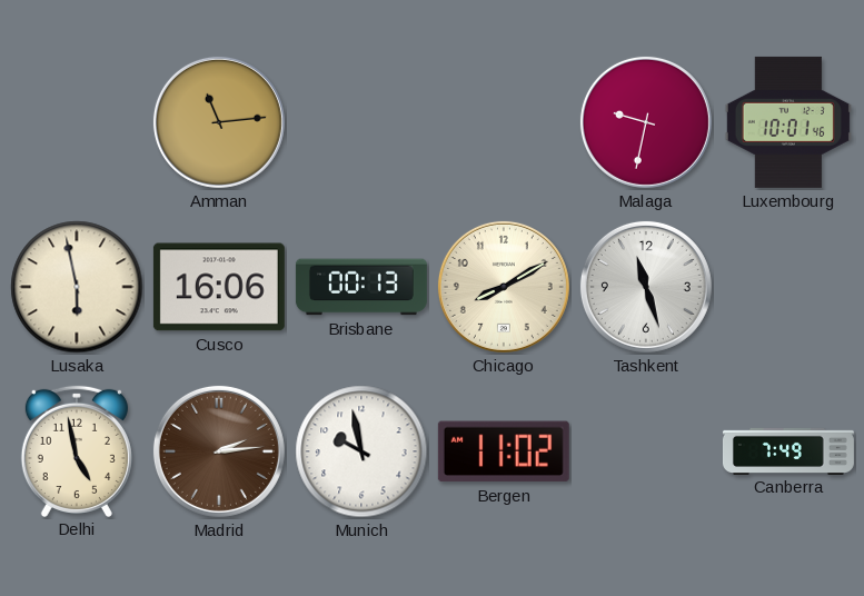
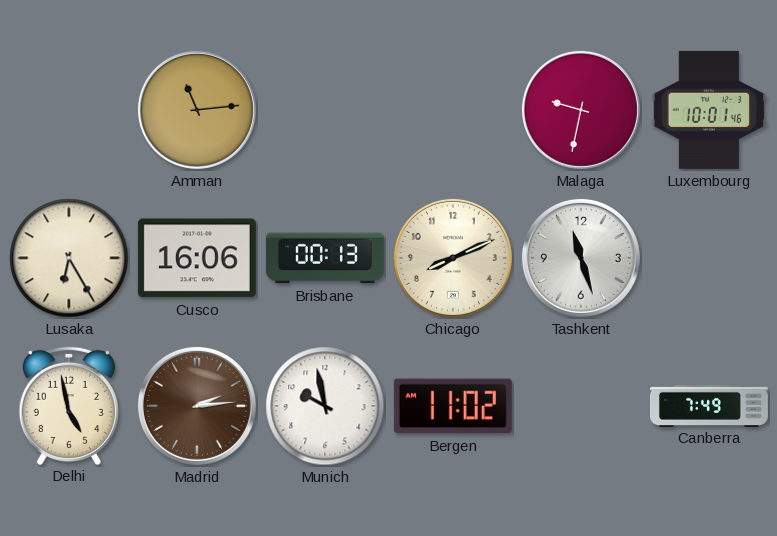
Lusaka: 5:58 -> 6:25
Chicago: 8:10 -> 8:11
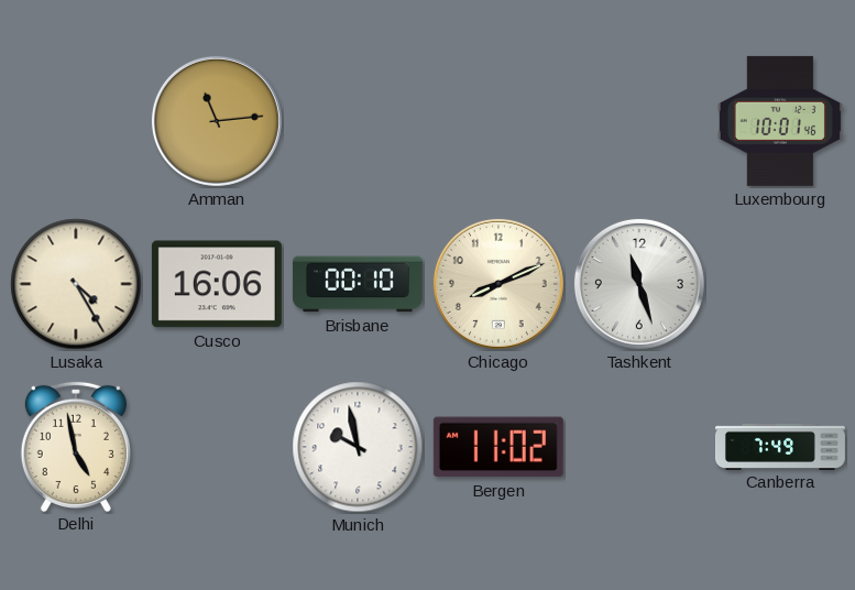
Malaga: 9:32 -> none
Lusaka: 6:25 -> 4:25
Brisbane: 00:13 -> 00:10
Madrid: 2:14 -> none
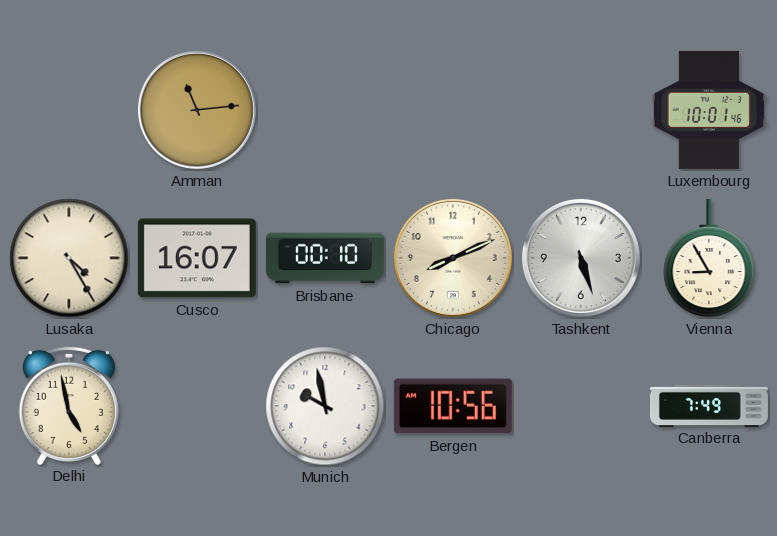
Cusco: 16:06 -> 16:07
Tashkent: 11:27 -> 5:27
Vienna: none -> 8:55
Bergen: 11:02 -> 10:56
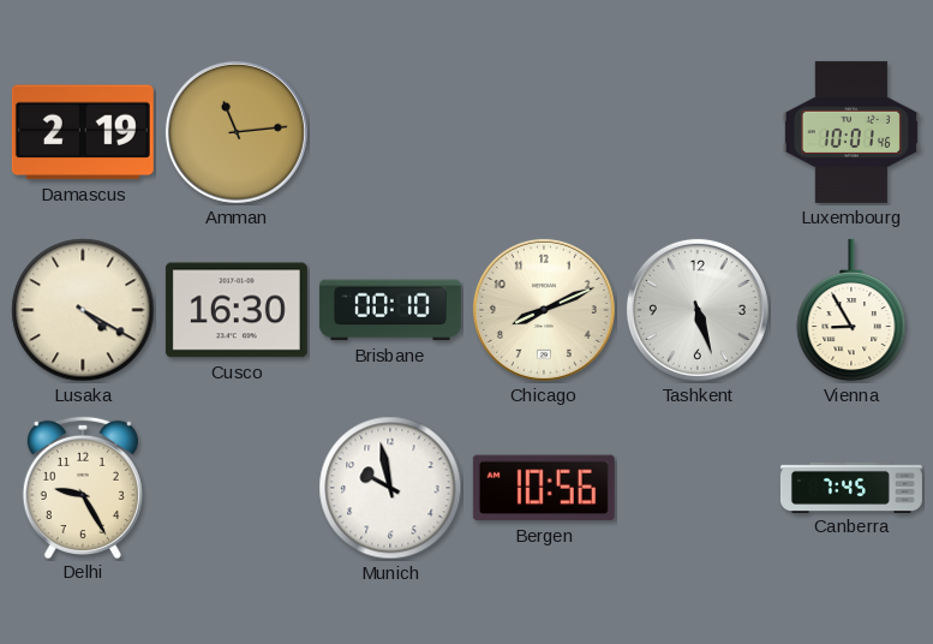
Damascus: none -> 2:19
Lusaka: 4:25 -> 4:20
Cusco: 16:07 -> 16:30
Delhi: 4:58 -> 9:25
Canberra: 7:49 -> 7:45
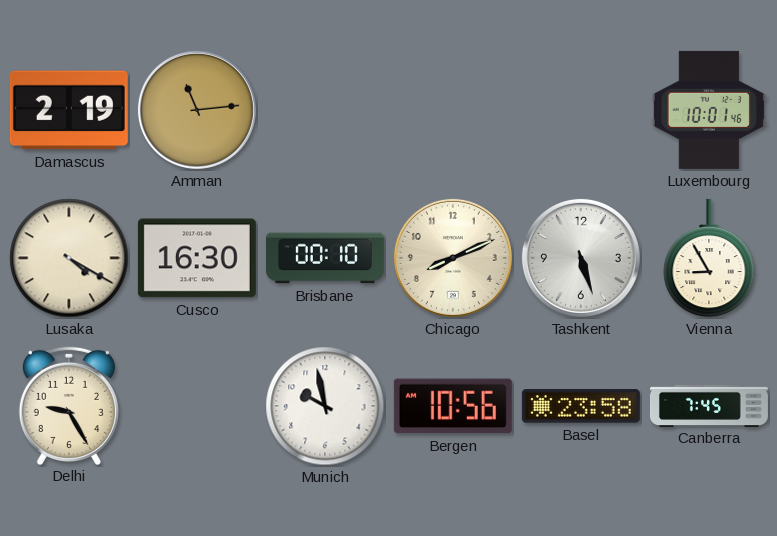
Basel: none -> 23:58
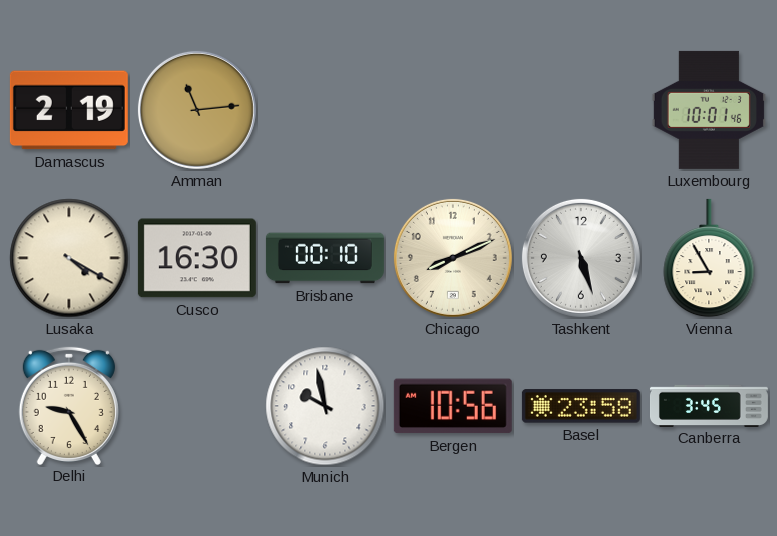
Canberra: 7:45 -> 3:45
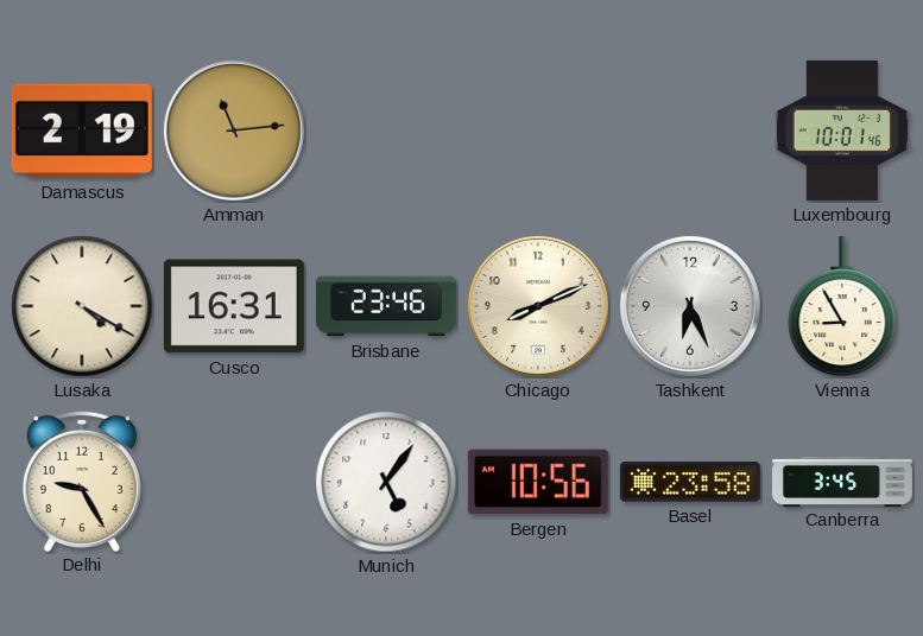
Cusco: 16:30 -> 16:31
Brisbane: 00:10 -> 23:46
Tashkent: 5:27 -> 6:26
Munich: 9:58 -> 5:06
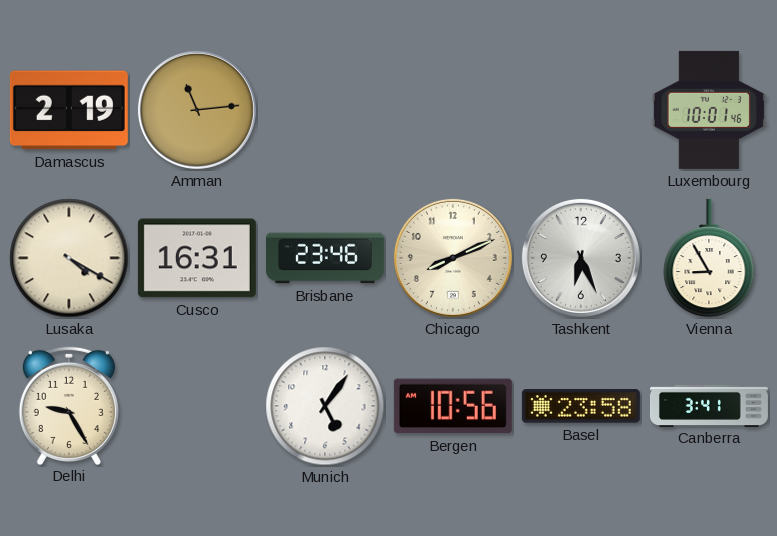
Canberra: 3:45 -> 3:41
